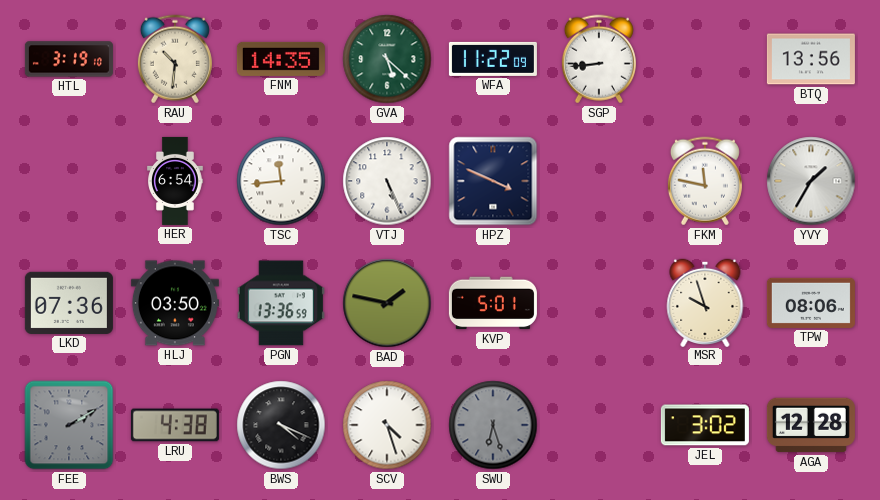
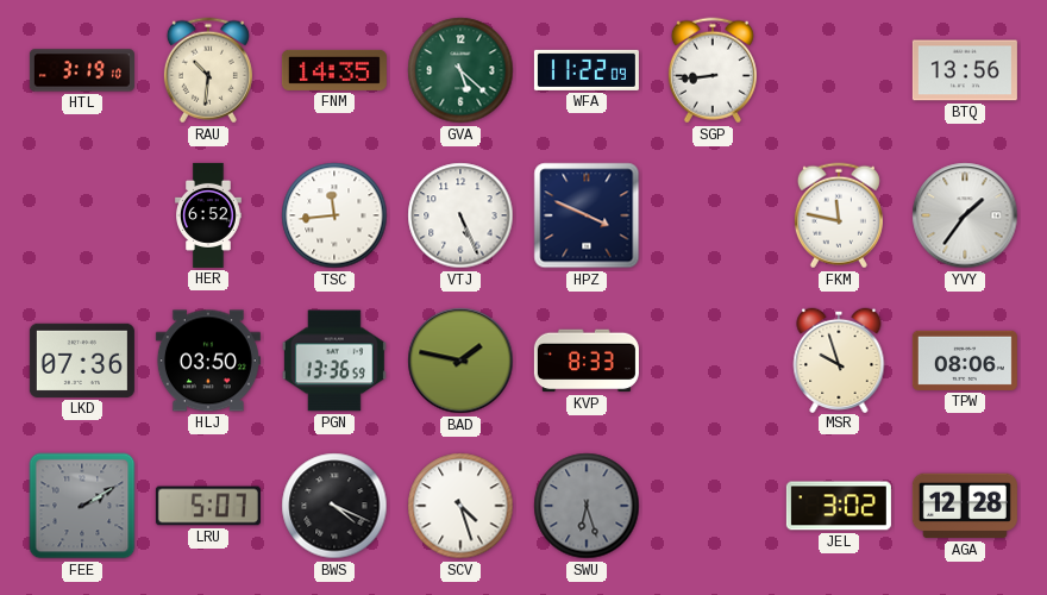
HER: 6:54 -> 6:52
YVY: 1:35 -> 1:36
KVP: 5:01 -> 8:33
LRU: 4:38 -> 5:07
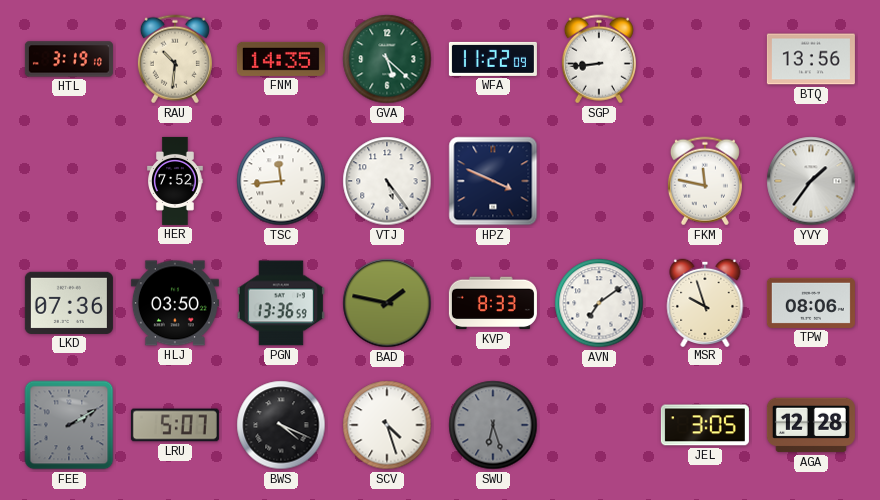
HER: 6:52 -> 7:52
VTJ: 5:26 -> 5:24
AVN: none -> 7:09
JEL: 3:02 -> 3:05
